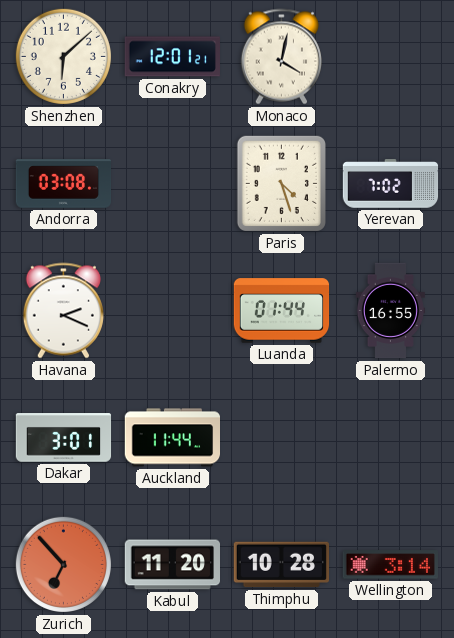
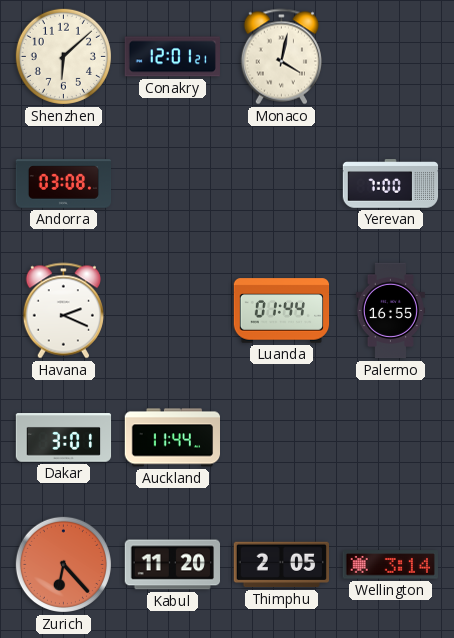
Paris: 4:27 -> none
Yerevan: 7:02 -> 7:00
Zurich: 6:53 -> 6:23
Thimphu: 10:28 -> 2:05
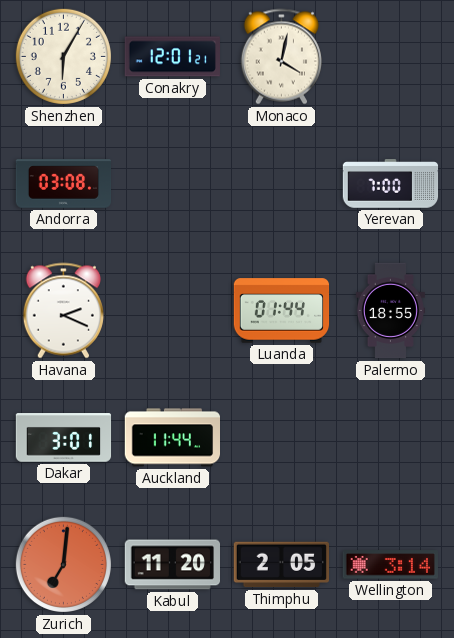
Shenzhen: 6:08 -> 6:05
Palermo: 16:55 -> 18:55
Zurich: 6:23 -> 7:01
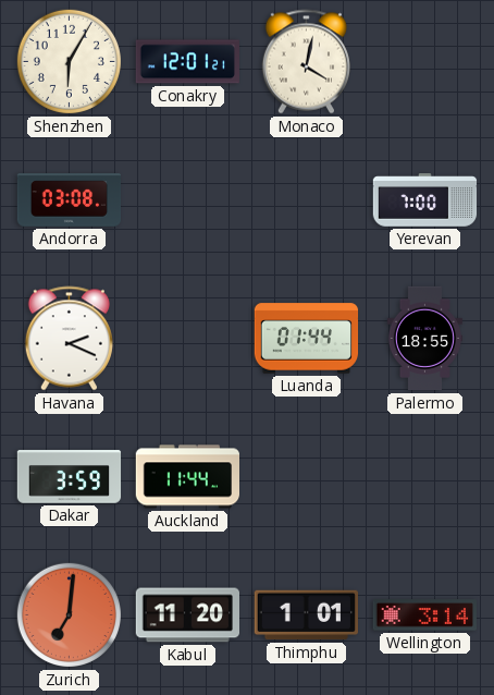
Dakar: 3:01 -> 3:59
Thimphu: 2:05 -> 1:01
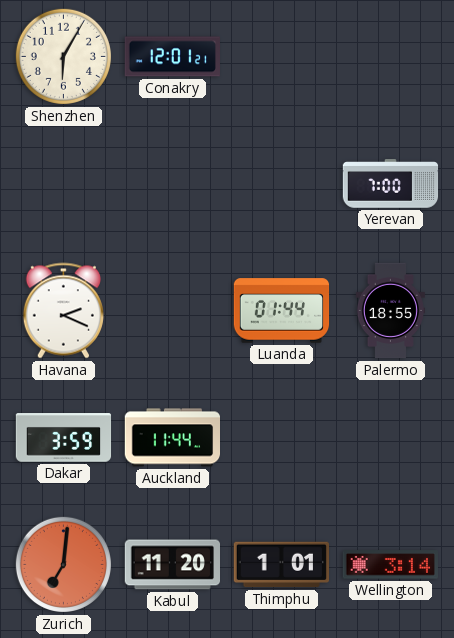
Monaco: 4:02 -> none
Andorra: 03:08 -> none
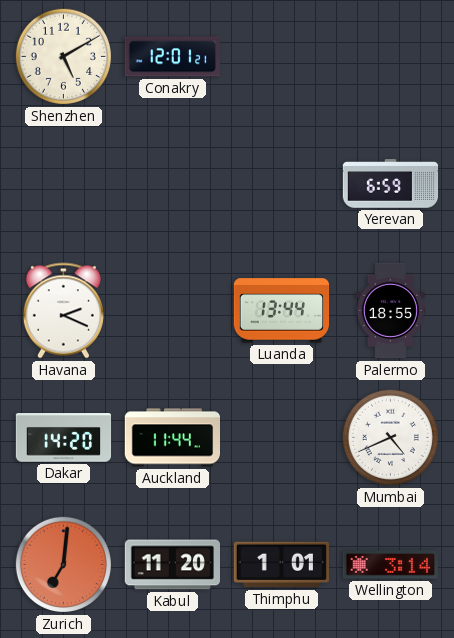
Shenzhen: 6:05 -> 5:10
Yerevan: 7:00 -> 6:59
Luanda: 01:44 -> 13:44
Dakar: 3:59 -> 14:20
Mumbai: none -> 4:41
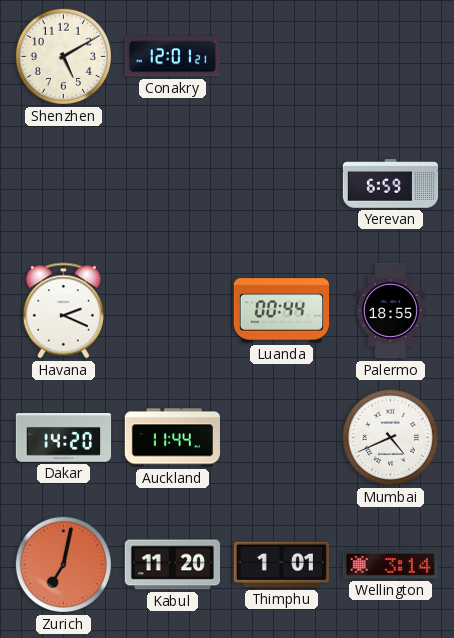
Luanda: 13:44 -> 00:44
Zurich: 7:01 -> 7:02
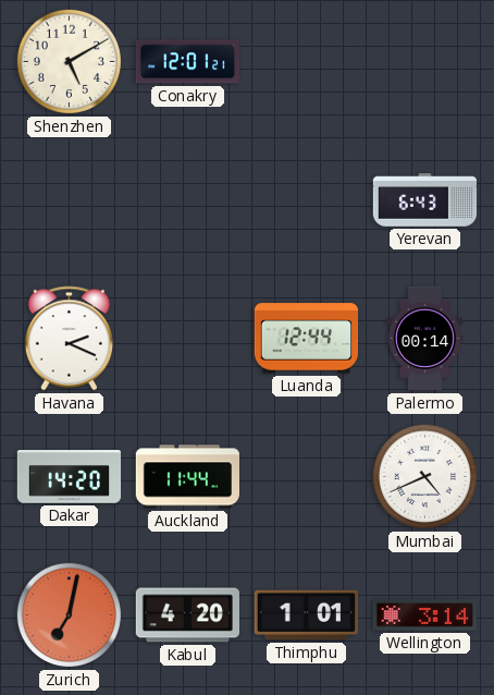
Yerevan: 6:59 -> 6:43
Luanda: 00:44 -> 12:44
Palermo: 18:55 -> 00:14
Kabul: 11:20 -> 4:20
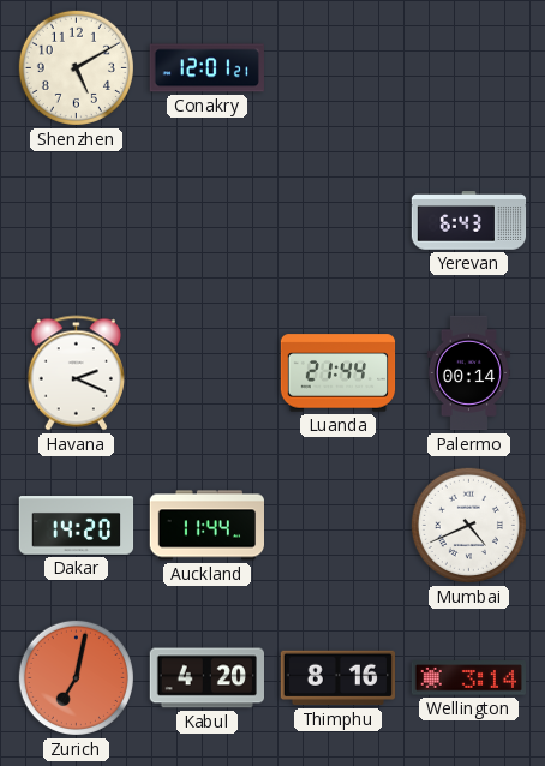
Luanda: 12:44 -> 21:44
Thimphu: 1:01 -> 8:16
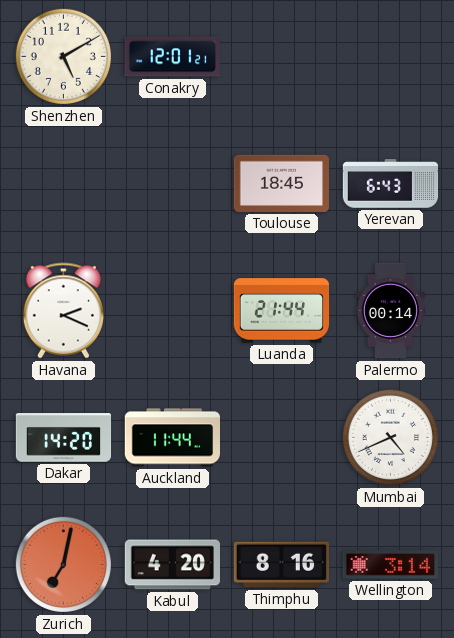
Toulouse: none -> 18:45
